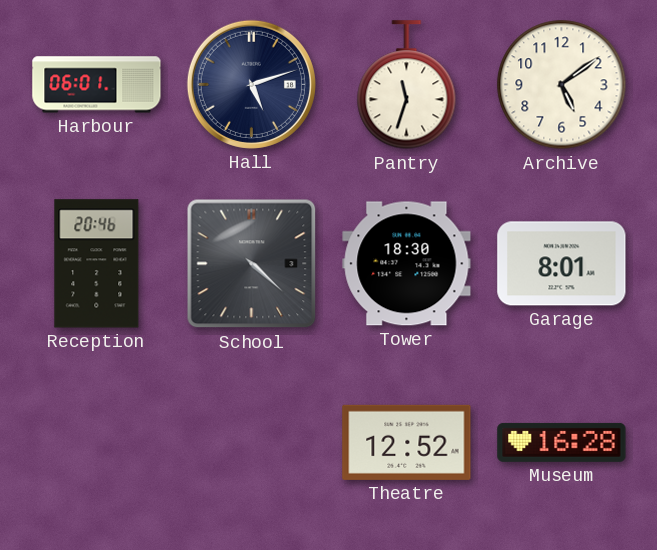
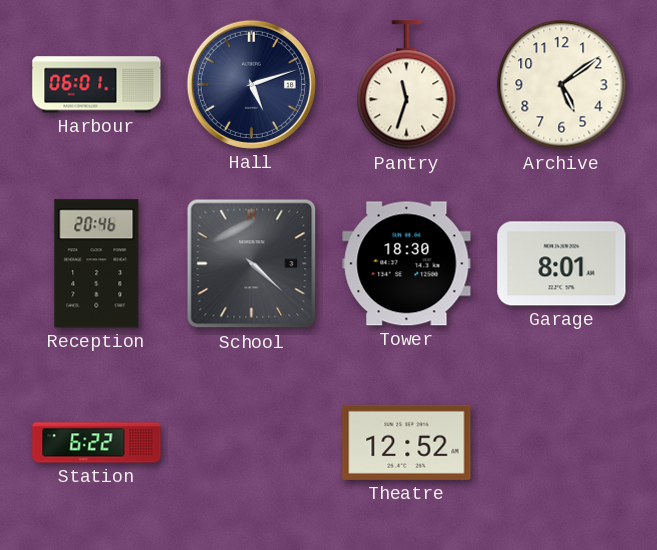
Station: none -> 6:22
Museum: 16:28 -> none
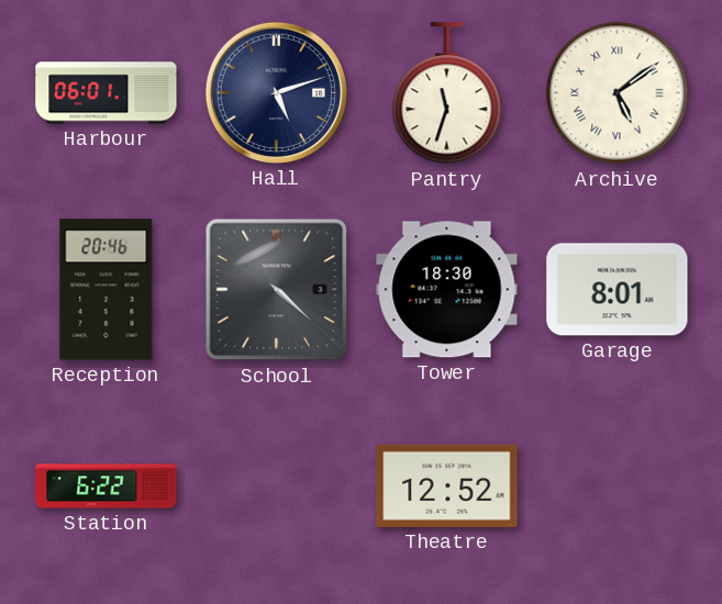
Archive numerals: Arabic -> Roman
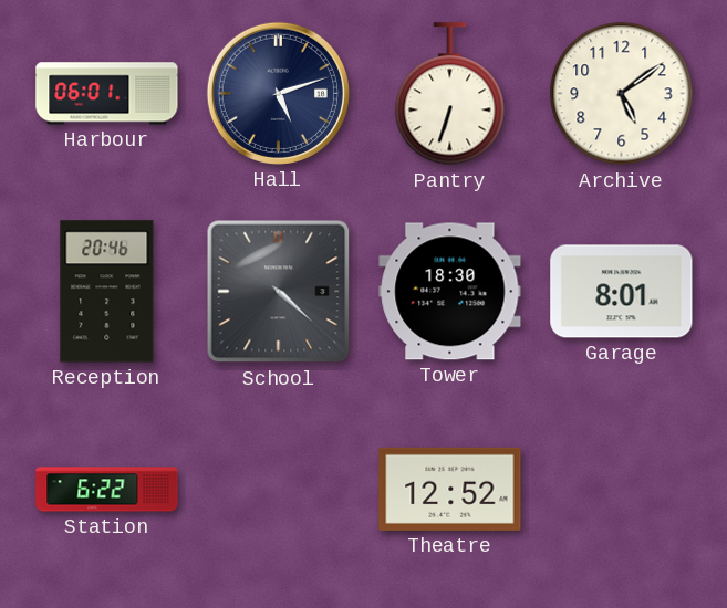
Pantry: 11:33 -> 6:33
Archive numerals: Roman -> Arabic
